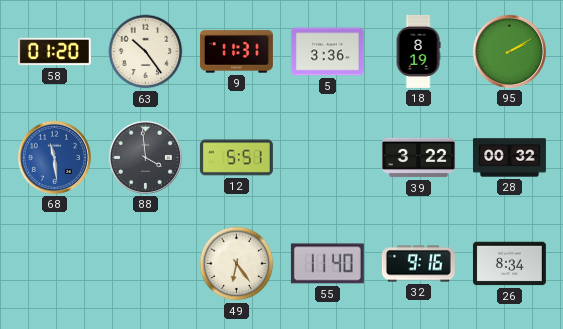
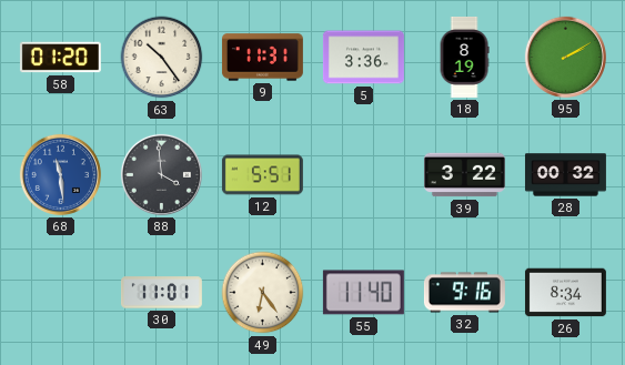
30: none -> 11:01
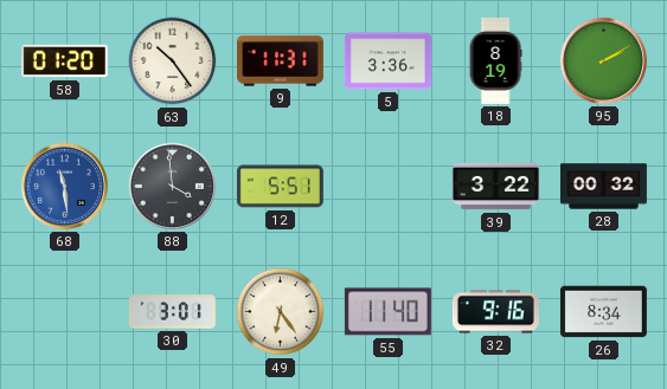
30: 11:01 -> 3:01
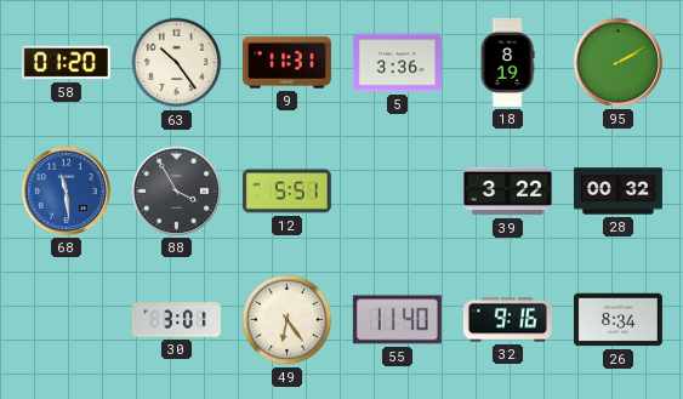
88: 3:59 -> 3:55
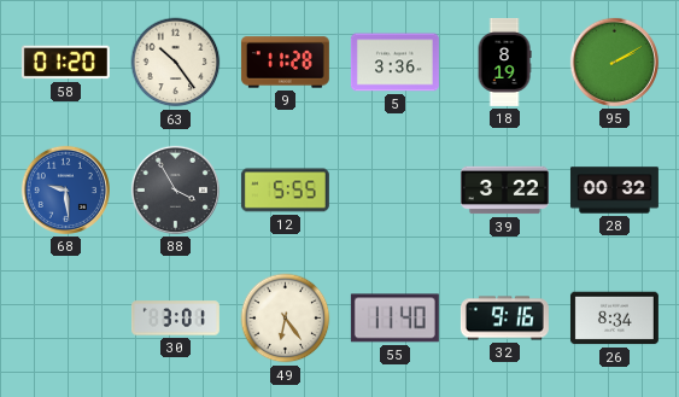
9: 11:31 -> 11:28
68: 11:29 -> 9:29
12: 5:51 -> 5:55
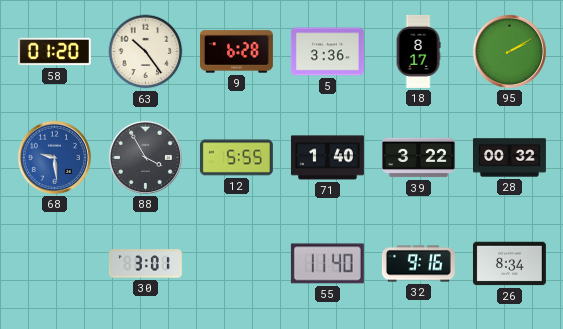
9: 11:28 -> 6:28
18: 8:19 -> 8:17
71: none -> 1:40
49: 6:24 -> none
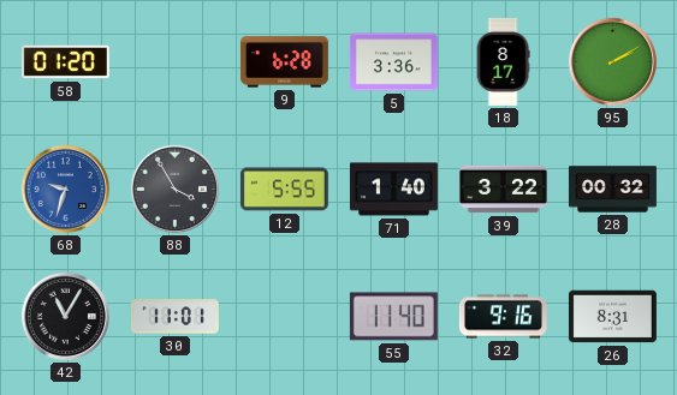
63: 10:24 -> none
68: 9:29 -> 9:33
42: none -> 11:05
30: 3:01 -> 11:01
26: 8:34 -> 8:31
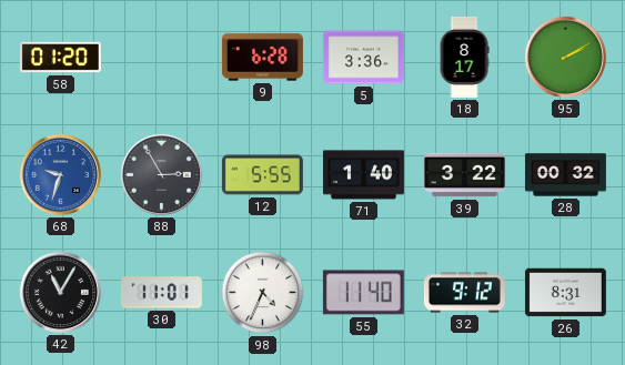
88: 3:55 -> 2:55
98: none -> 4:34
32: 9:16 -> 9:12
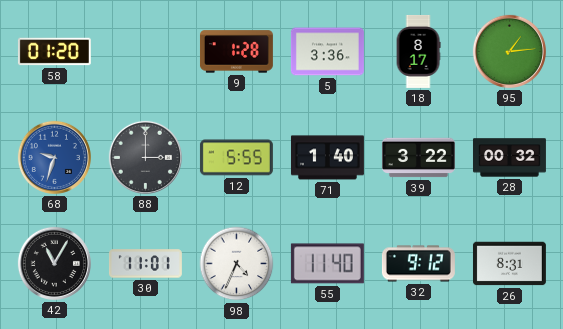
9: 6:28 -> 1:28
95: 2:10 -> 1:14
88: 2:55 -> 3:00
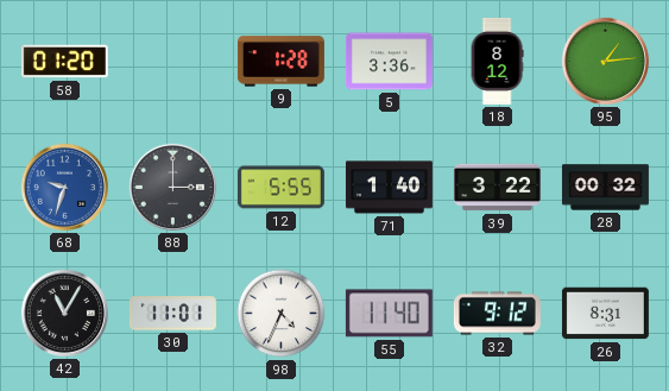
18: 8:17 -> 8:12
